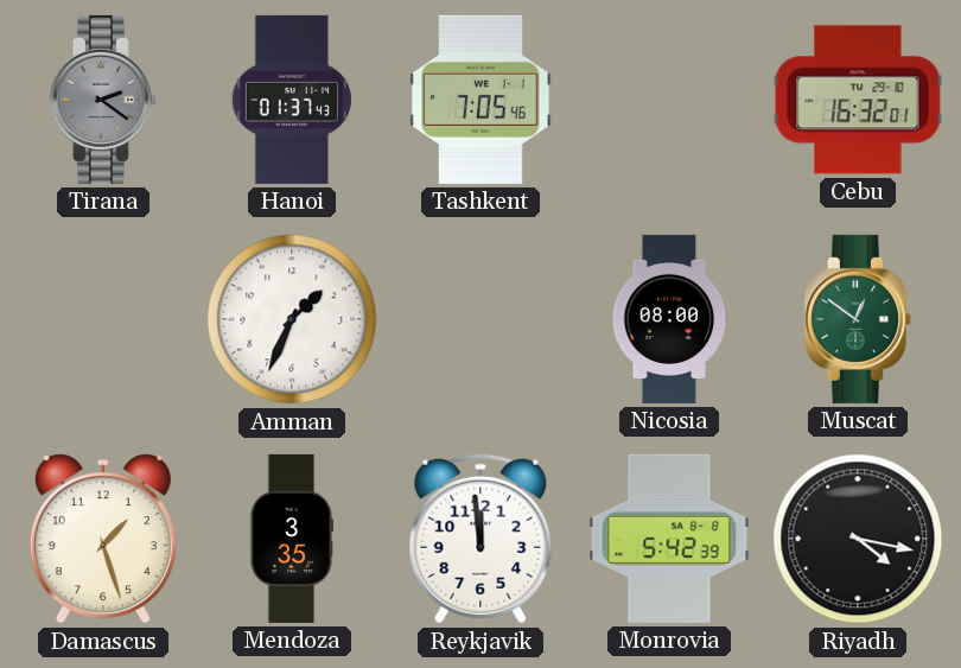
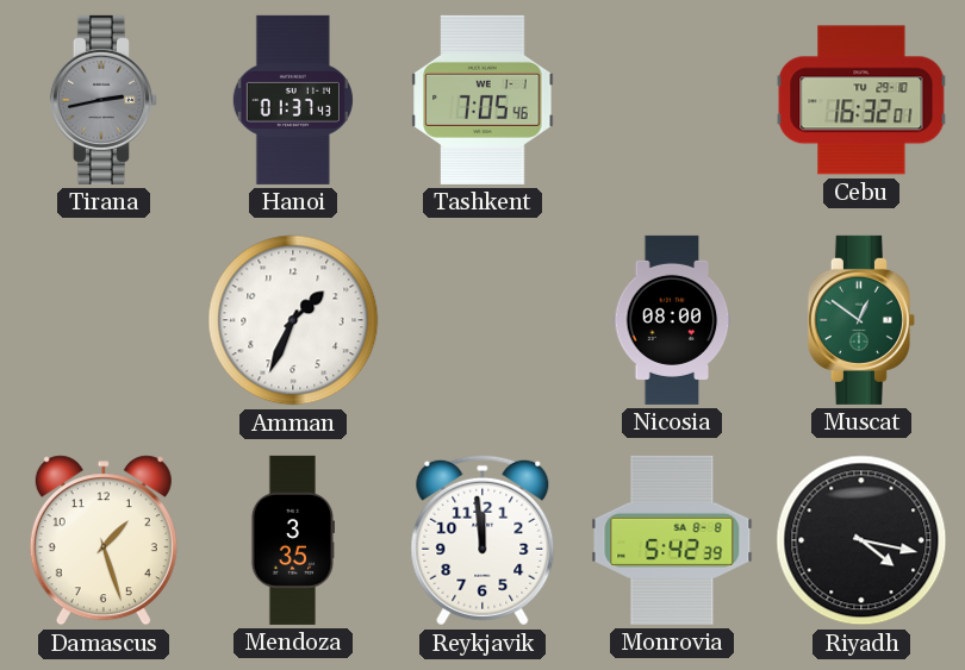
Tirana: 2:21 -> 2:43
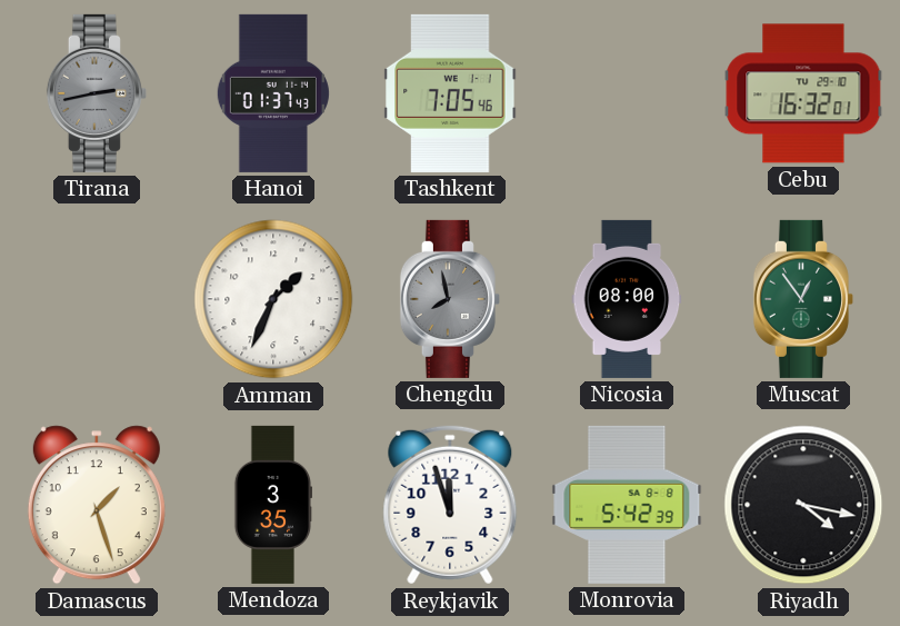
Chengdu: none -> 7:58
Muscat: 12:51 -> 12:54
Reykjavik: 11:59 -> 11:57
